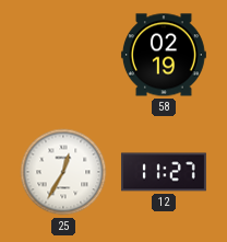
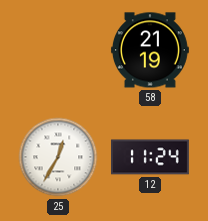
58: 02:19 -> 21:19
12: 11:27 -> 11:24
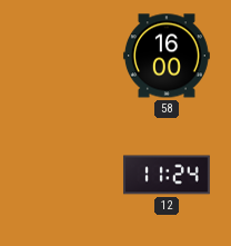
58: 21:19 -> 16:00
25: 12:35 -> none
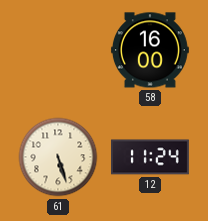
61: none -> 5:27
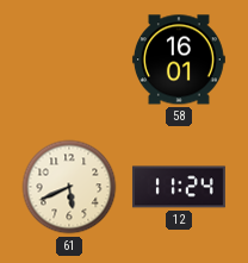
58: 16:00 -> 16:01
61: 5:27 -> 5:41
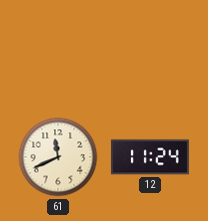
58: 16:01 -> none
61: 5:41 -> 11:41
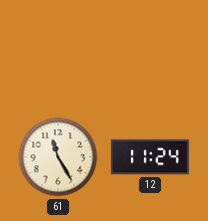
61: 11:41 -> 11:25
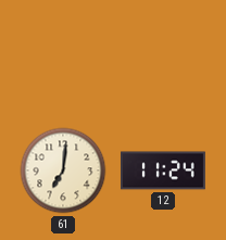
61: 11:25 -> 7:01
